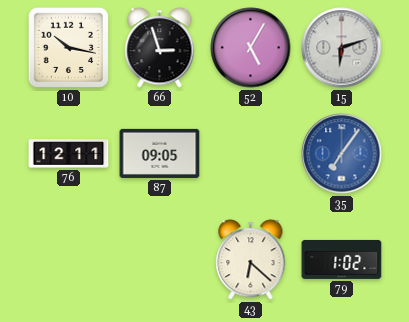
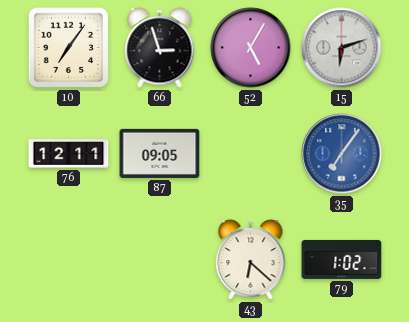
10: 10:17 -> 7:06
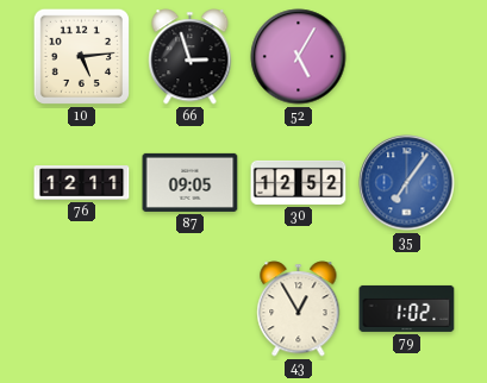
10: 7:06 -> 5:14
15: 6:12 -> none
30: none -> 12:52
43: 6:22 -> 12:55
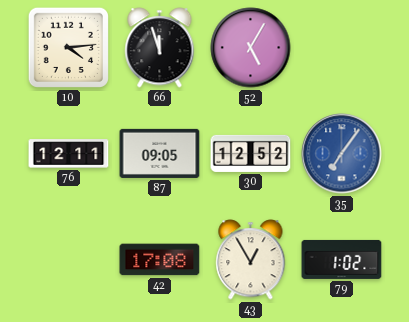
10: 5:14 -> 4:14
66: 2:57 -> 11:57
42: none -> 17:08
